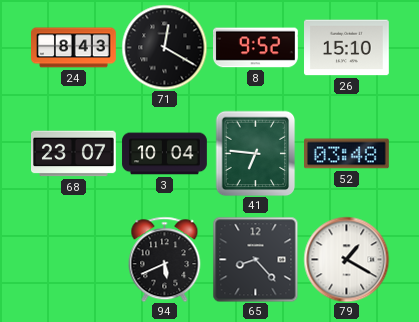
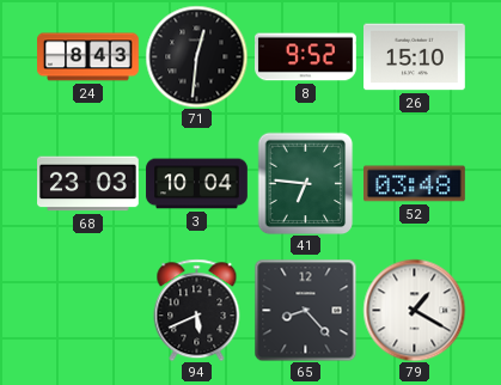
71: 12:20 -> 12:31
68: 23:07 -> 23:03
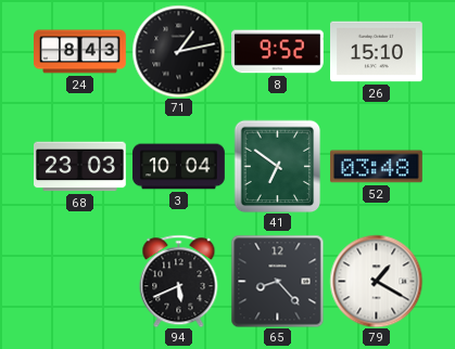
71: 12:31 -> 1:13
41: 6:46 -> 6:51
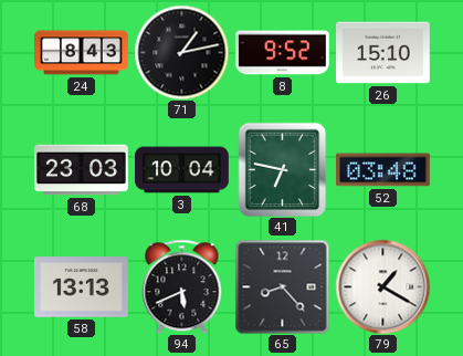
41: 6:51 -> 6:47
58: none -> 13:13
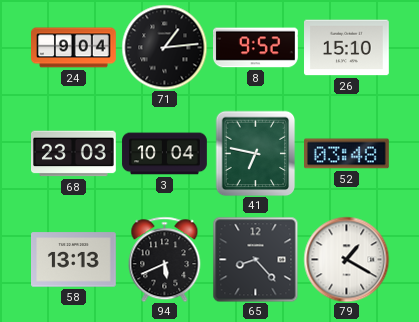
24: 8:43 -> 9:04
71: 1:13 -> 1:14
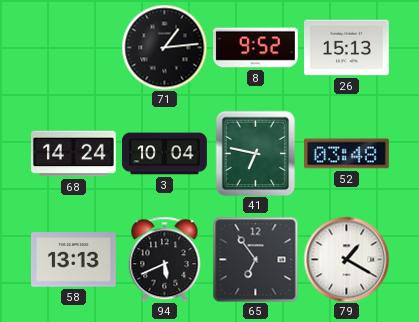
24: 9:04 -> none
26: 15:10 -> 15:13
68: 23:03 -> 14:24
65: 8:23 -> 6:54
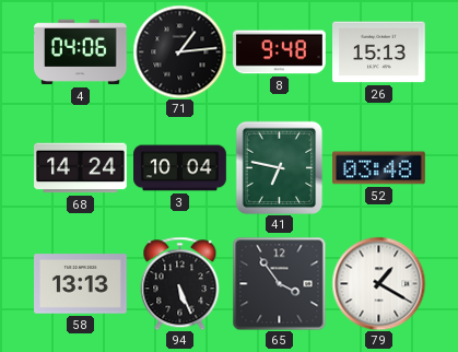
4: none -> 04:06
8: 9:52 -> 9:48
94: 5:41 -> 5:26
65: 6:54 -> 3:54
